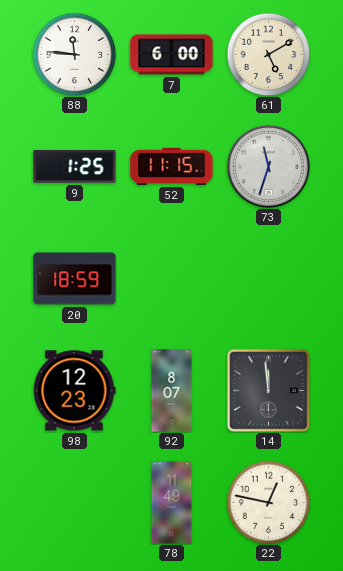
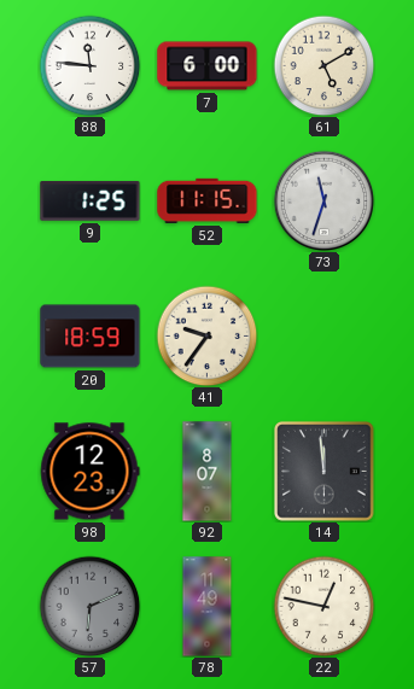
41: none -> 9:36
57: none -> 6:11
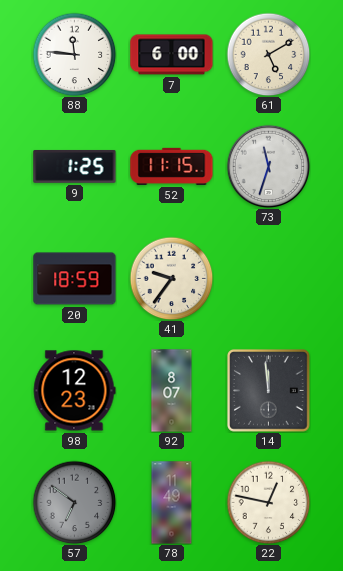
57: 6:11 -> 6:51
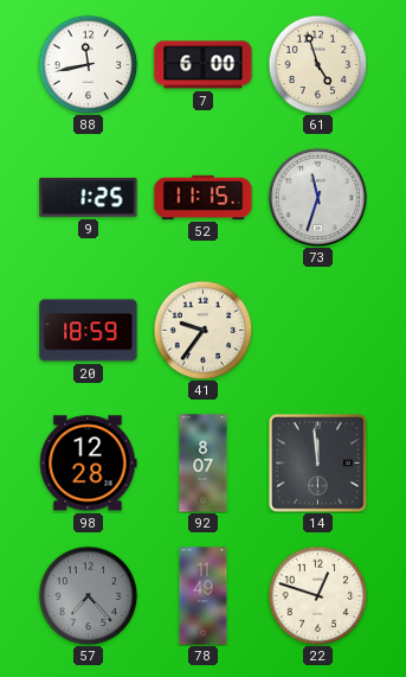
88: 11:46 -> 11:43
61: 5:10 -> 4:57
98: 12:23 -> 12:28
57: 6:51 -> 7:23
22: 12:47 -> 12:48
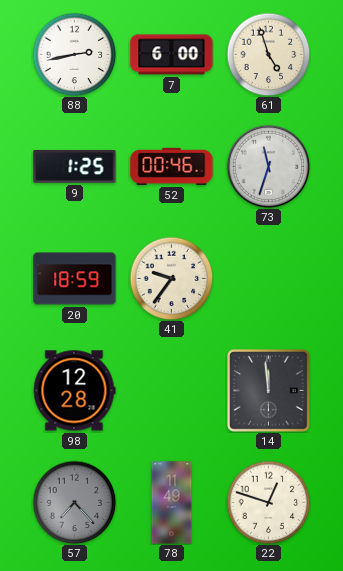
88: 11:43 -> 2:43
52: 11:15 -> 00:46
92: 8:07 -> none
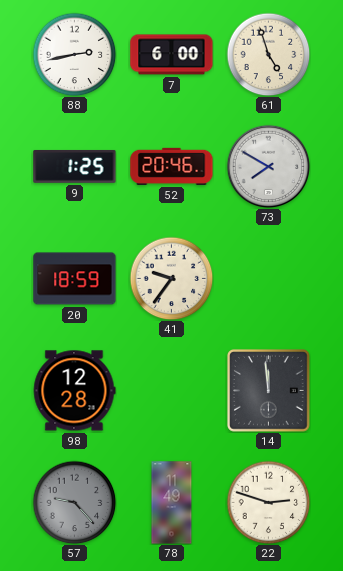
52: 00:46 -> 20:46
73: 11:33 -> 7:50
57: 7:23 -> 9:23
22: 12:48 -> 2:48
